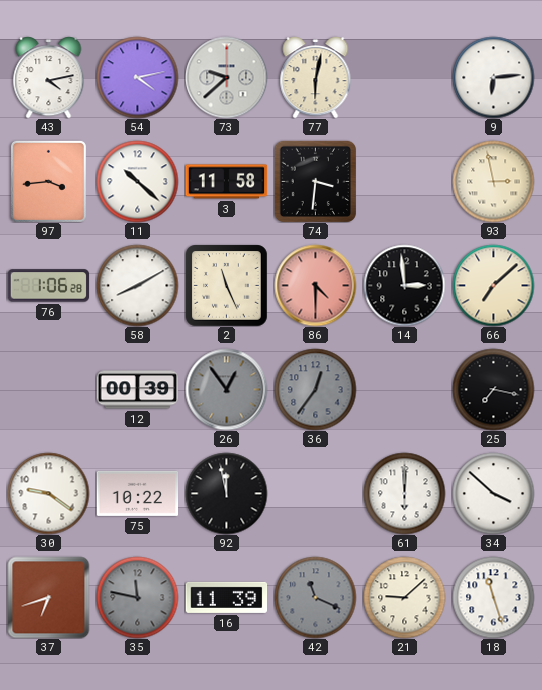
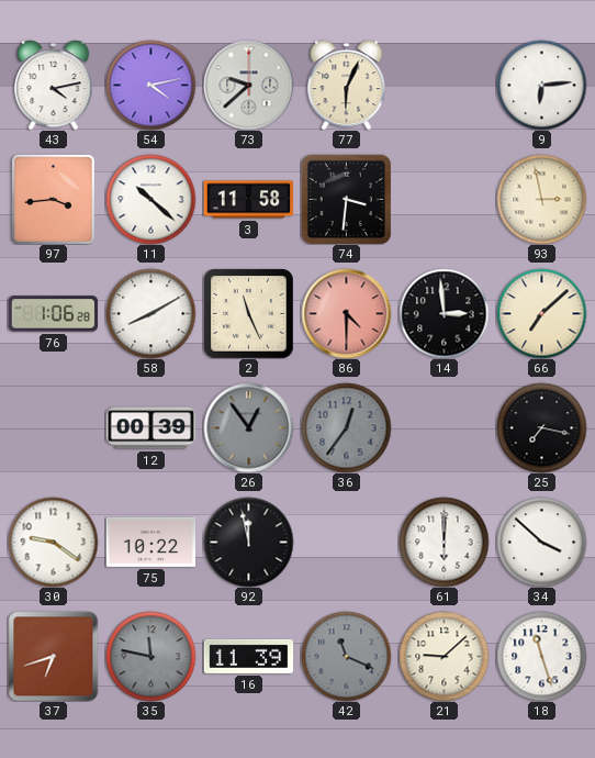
77: 6:02 -> 6:04
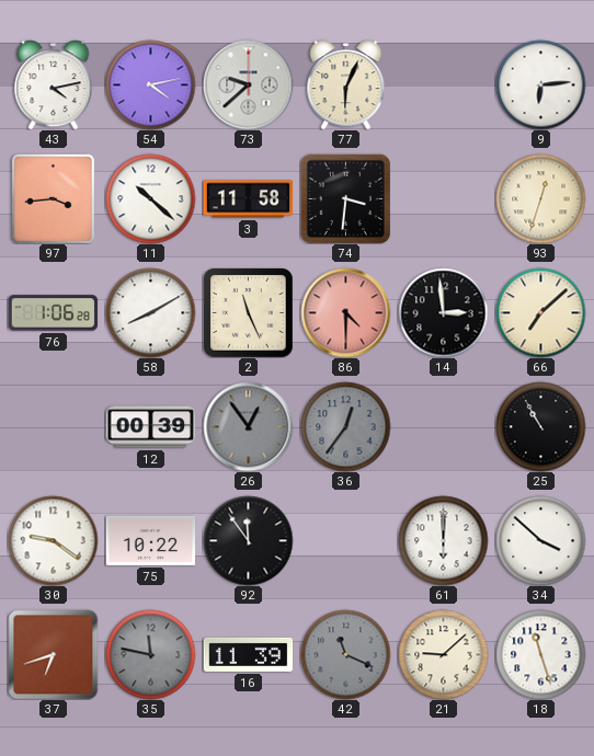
93: 2:58 -> 12:33
25: 7:17 -> 10:55
92: 11:58 -> 11:54
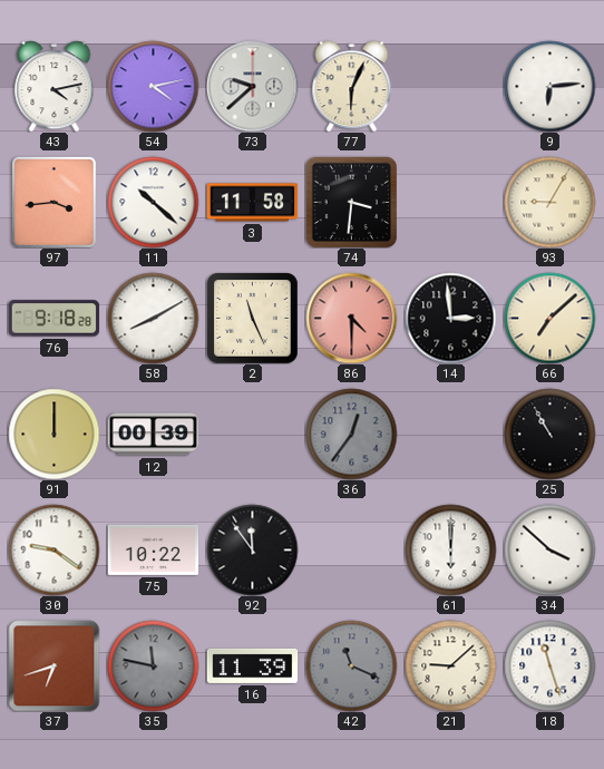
93: 12:33 -> 9:05
76: 1:06 -> 9:18
91: none -> 12:00
26: 12:54 -> none
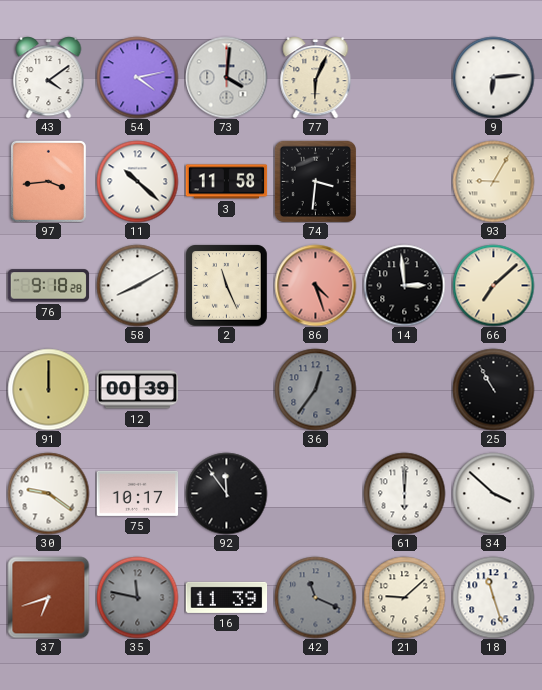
43: 4:13 -> 4:09
73: 9:38 -> 4:01
86: 4:30 -> 4:27
75: 10:22 -> 10:17
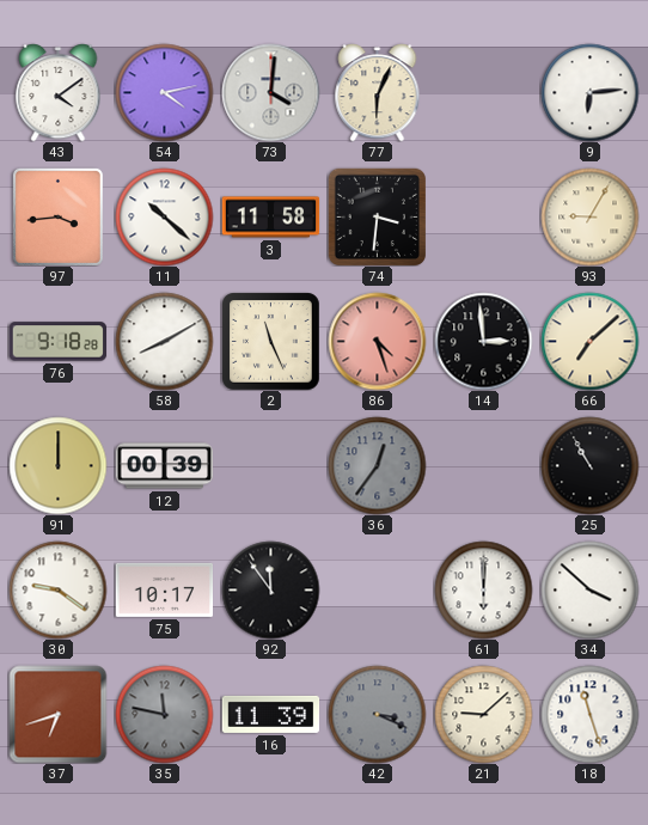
42: 11:19 -> 3:19
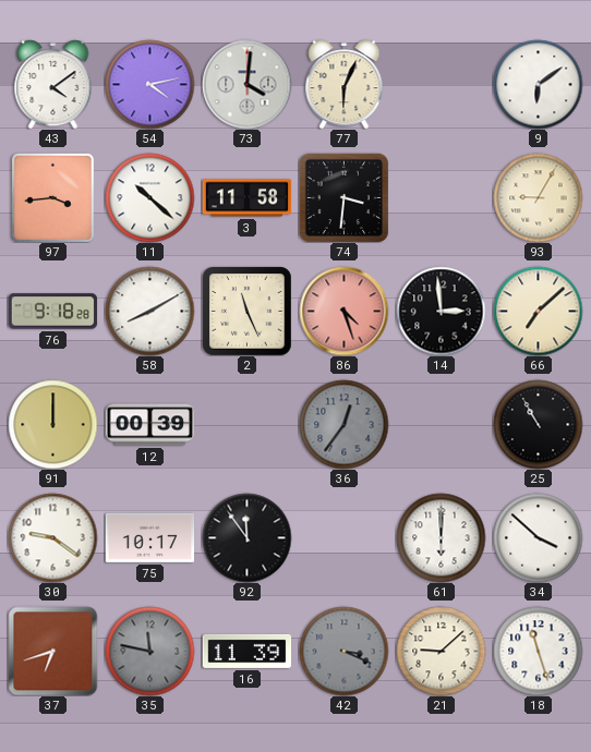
9: 6:14 -> 6:09
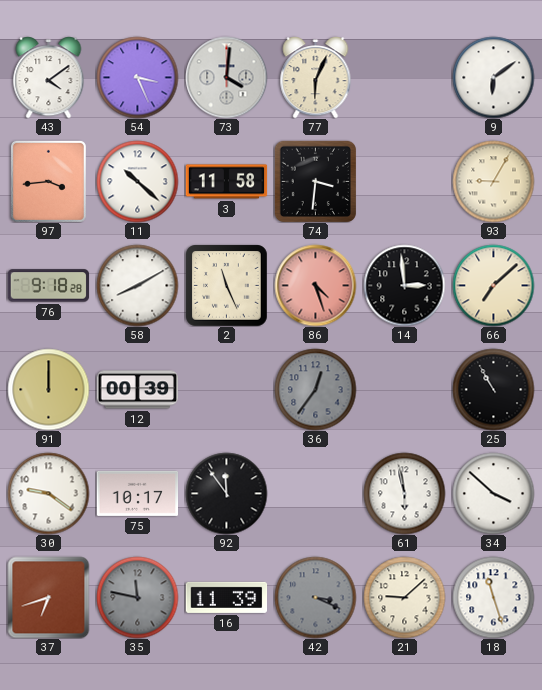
54: 4:13 -> 3:26
61: 6:00 -> 5:58
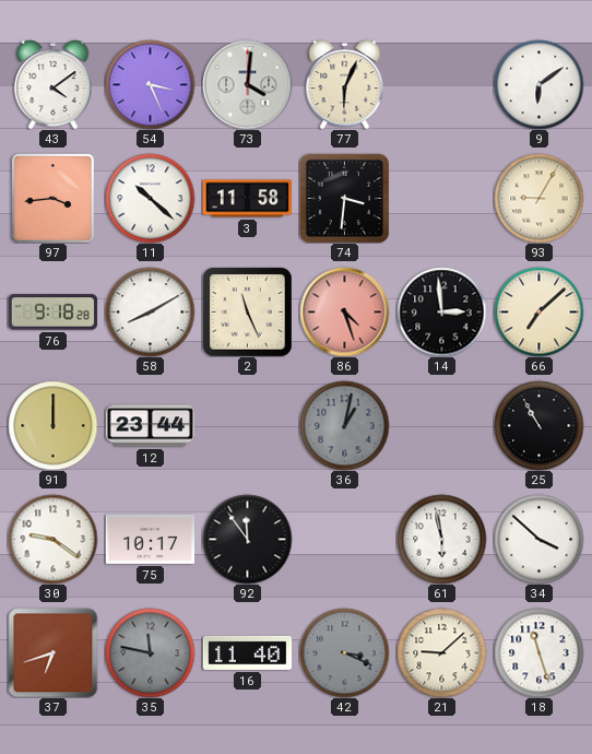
12: 00:39 -> 23:44
36: 12:36 -> 1:02
16: 11:39 -> 11:40
